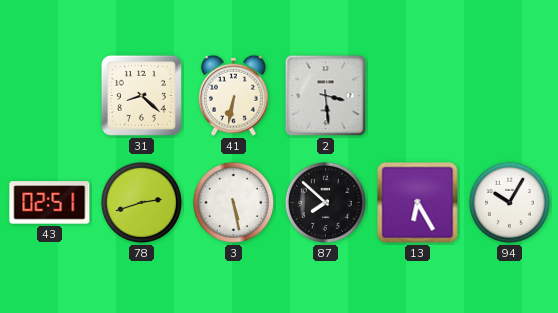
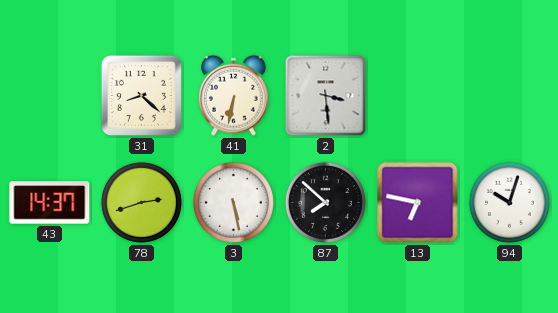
43: 02:51 -> 14:37
13: 6:25 -> 6:47
94: 10:05 -> 10:03
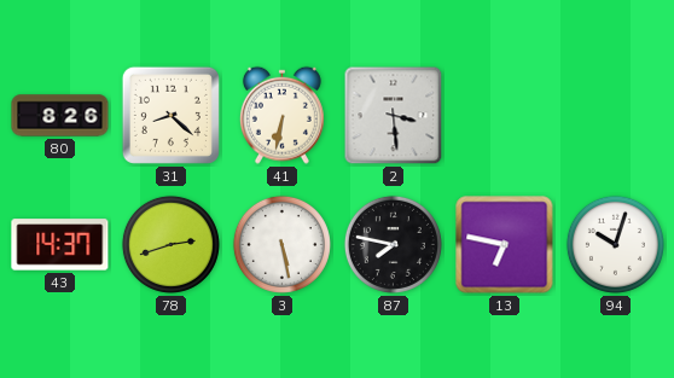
80: none -> 8:26
87: 7:52 -> 7:47
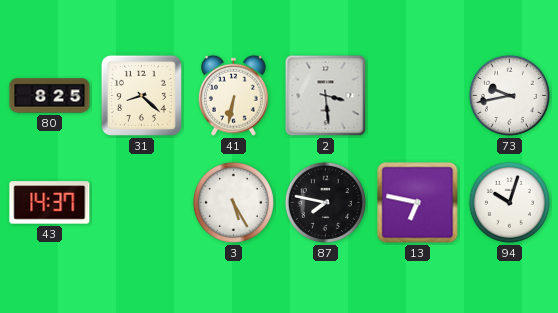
80: 8:26 -> 8:25
73: none -> 9:43
78: 2:42 -> none
3: 5:28 -> 5:25
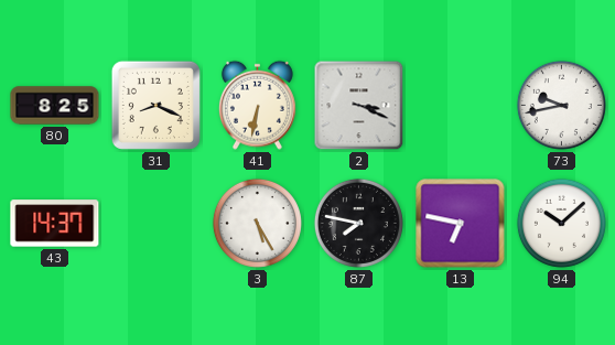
31: 8:22 -> 8:19
2: 3:29 -> 3:19
94: 10:03 -> 10:08
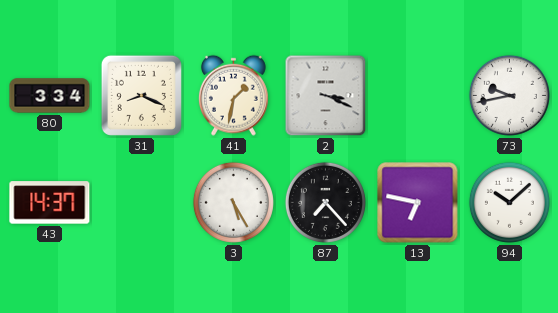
80: 8:25 -> 3:34
41: 6:32 -> 1:32
87: 7:47 -> 7:23
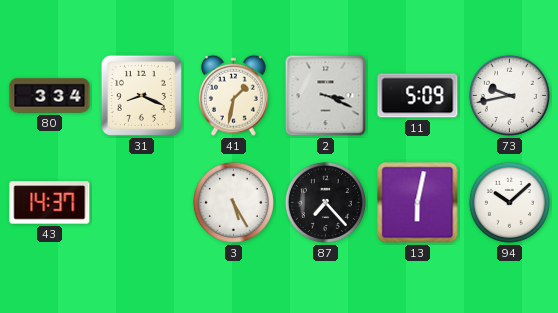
11: none -> 5:09
13: 6:47 -> 6:02
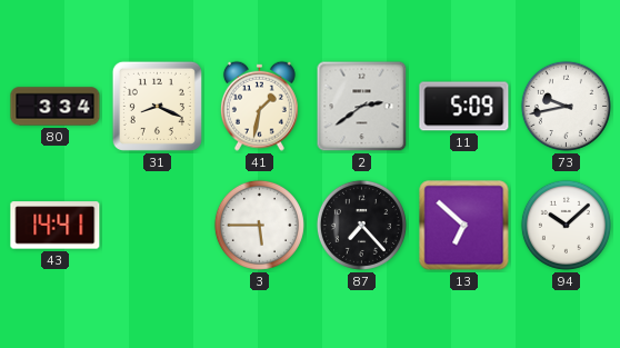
2: 3:19 -> 2:39
43: 14:37 -> 14:41
3: 5:25 -> 5:45
13: 6:02 -> 6:52
